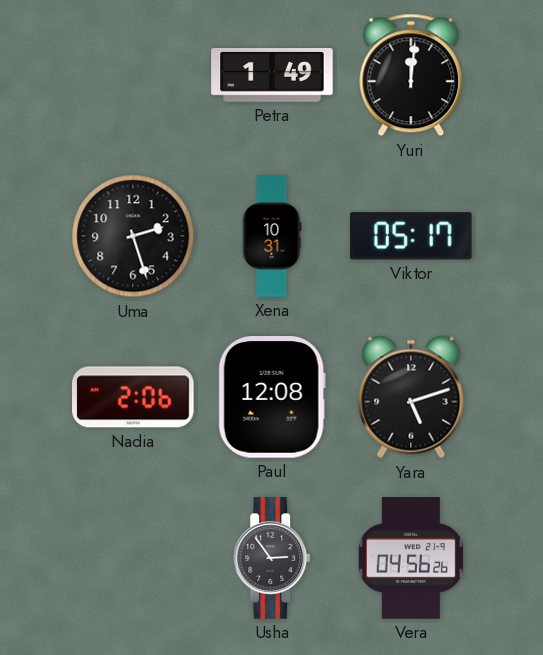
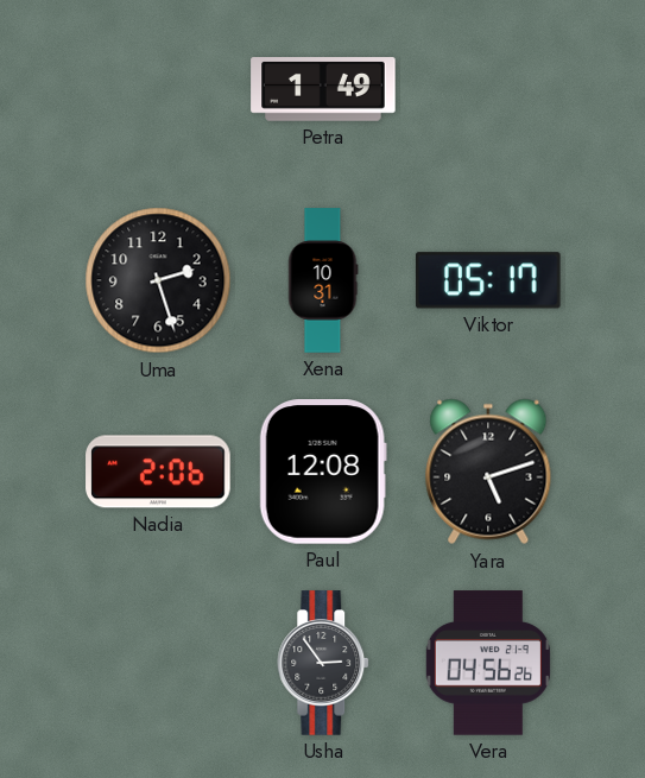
Yuri: 12:01 -> none
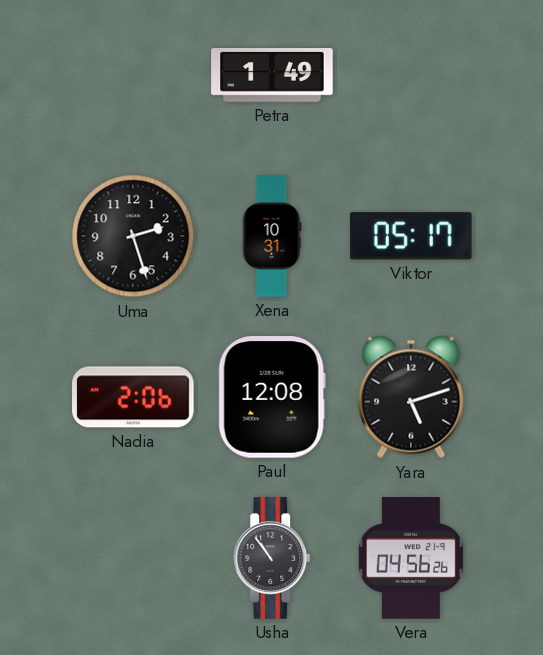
Usha: 2:54 -> 10:54
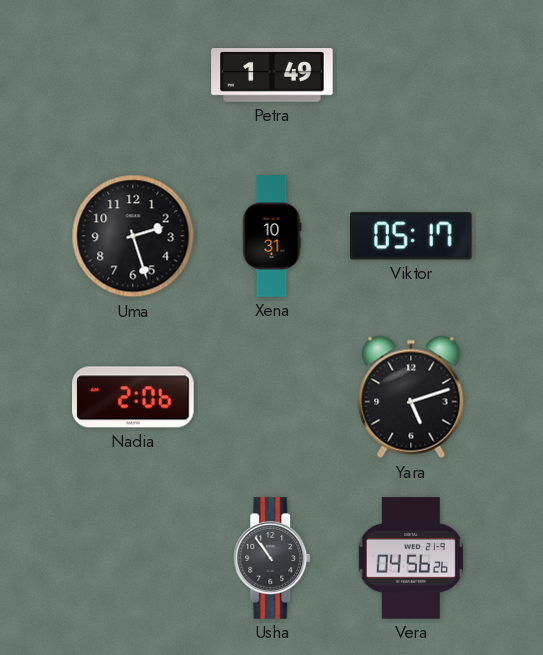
Paul: 12:08 -> none
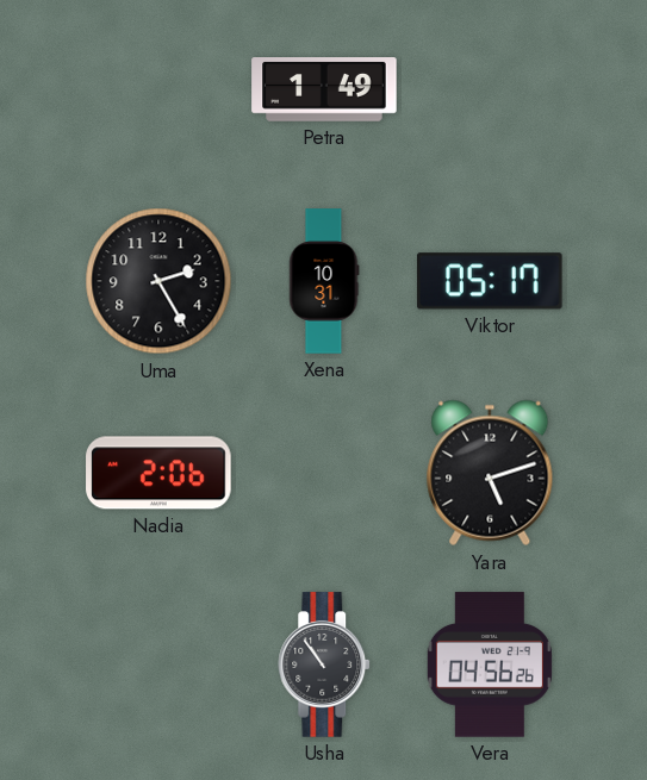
Uma: 2:27 -> 2:25
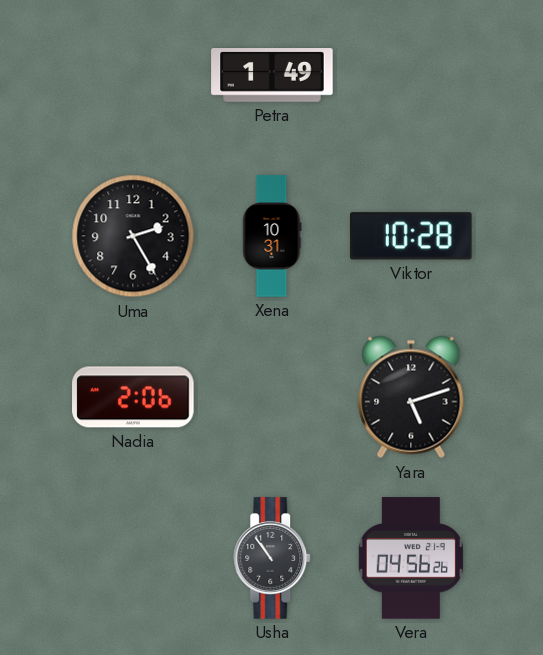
Viktor: 05:17 -> 10:28
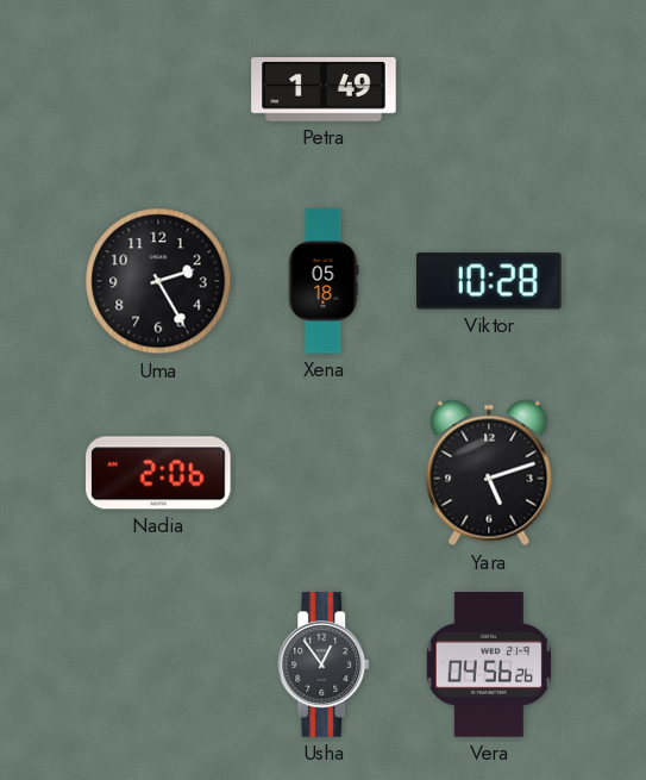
Xena: 10:31 -> 05:18
Usha: 10:54 -> 12:54
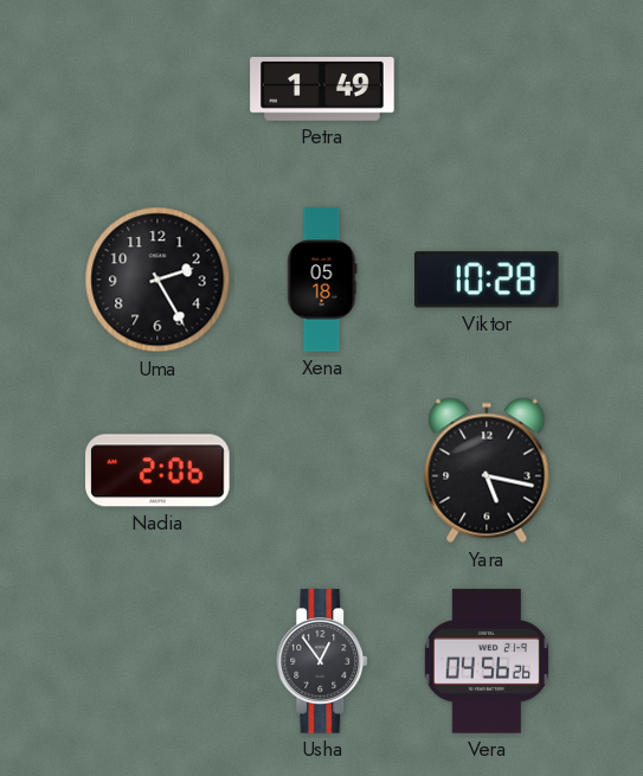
Yara: 5:12 -> 5:17
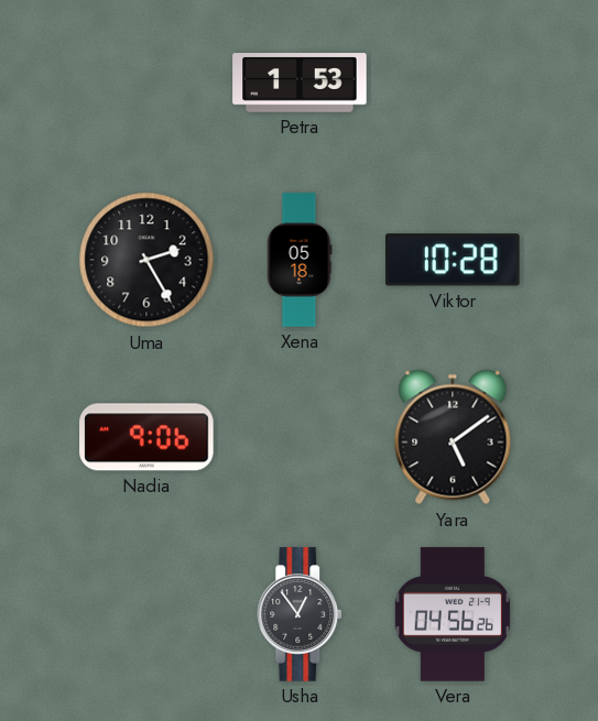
Petra: 1:49 -> 1:53
Nadia: 2:06 -> 9:06
Yara: 5:17 -> 5:09
